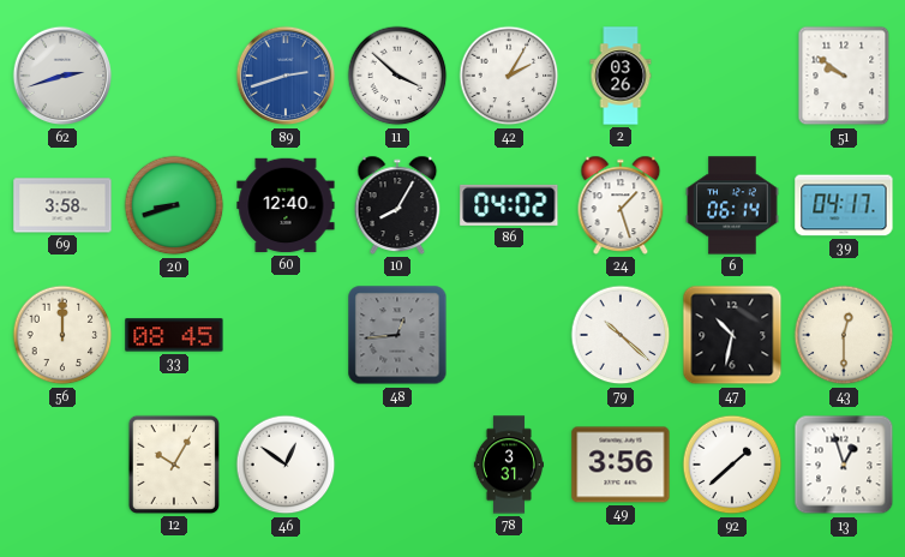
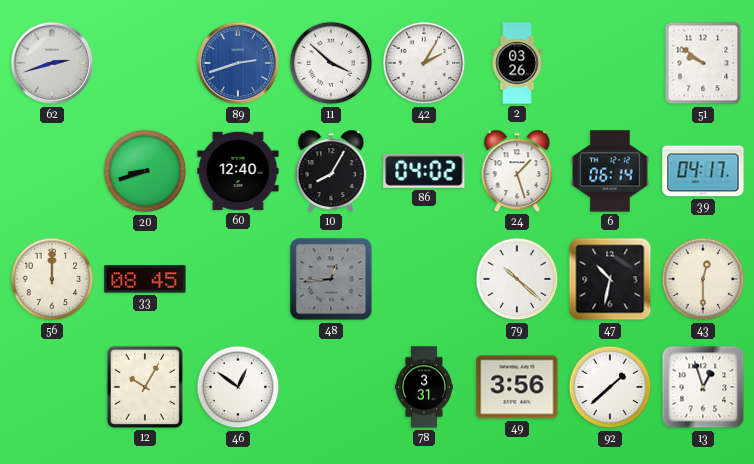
69: 3:58 -> none
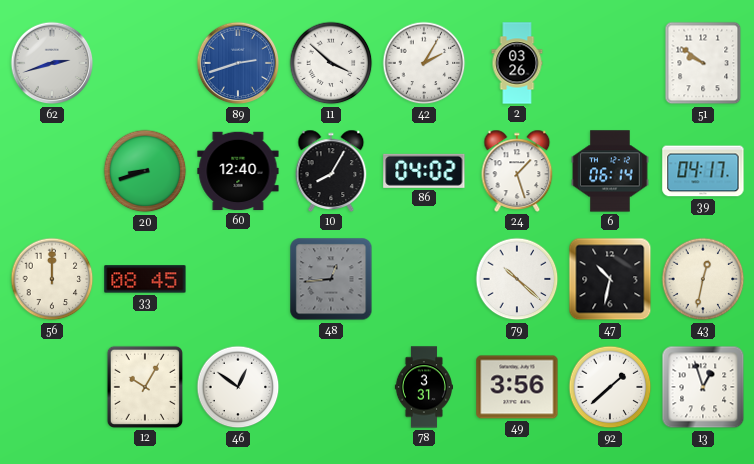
43: 12:30 -> 12:32
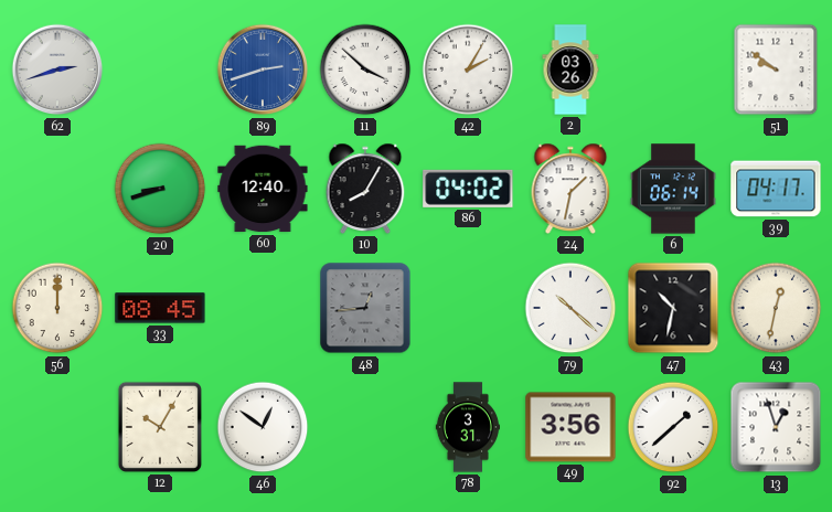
24: 1:27 -> 1:32
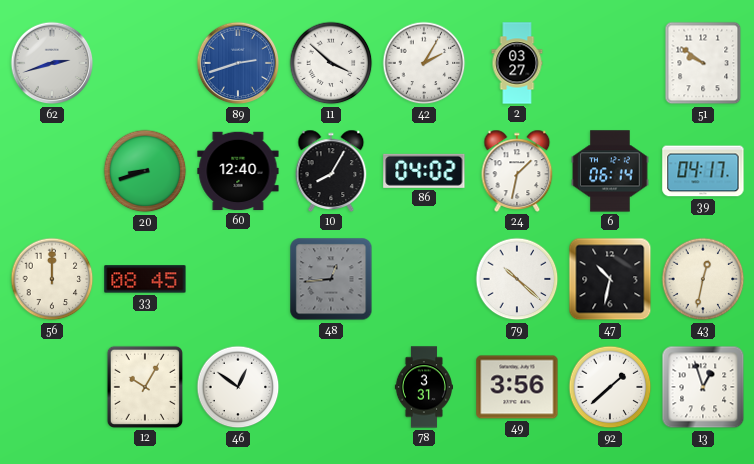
2: 03:26 -> 03:27
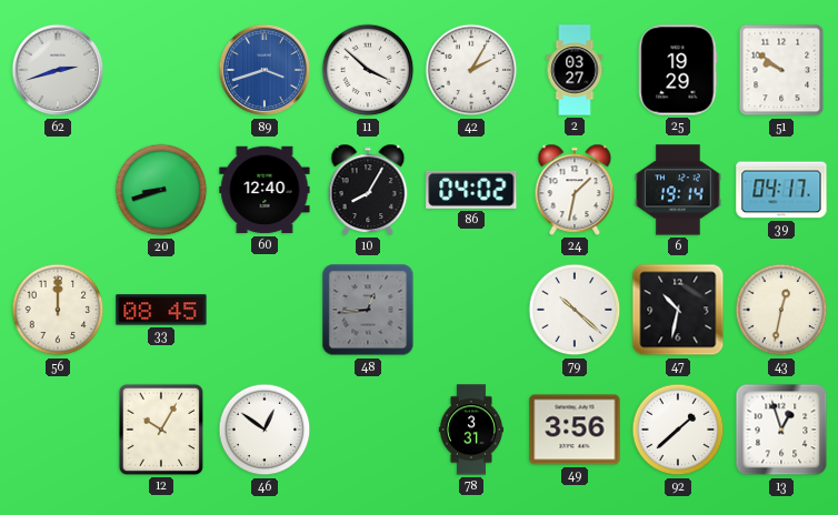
89: 2:42 -> 3:42
25: none -> 19:29
6: 06:14 -> 19:14
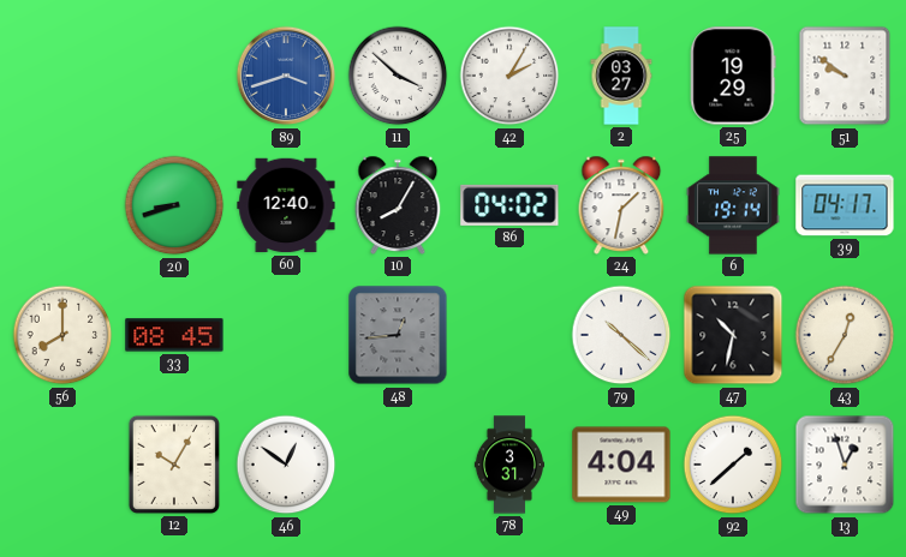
62: 2:42 -> none
56: 12:00 -> 8:00
43: 12:32 -> 12:35
49: 3:56 -> 4:04
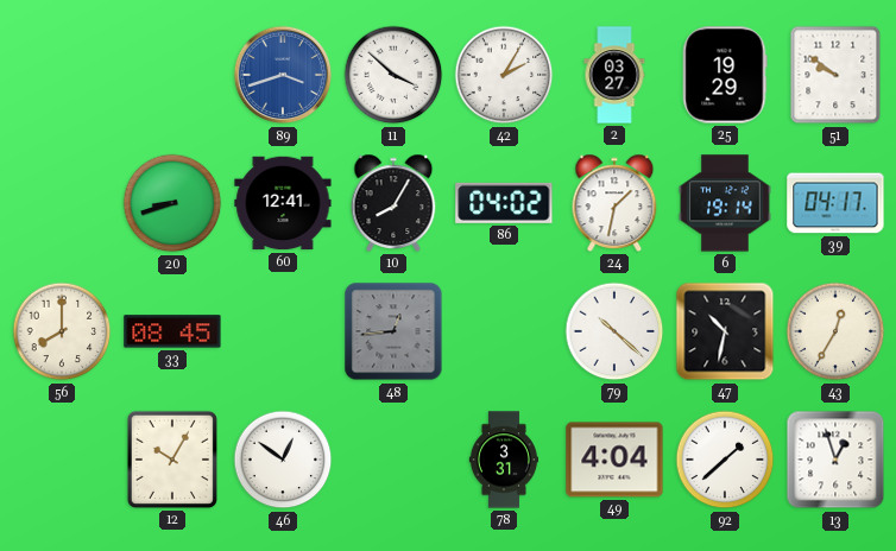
60: 12:40 -> 12:41
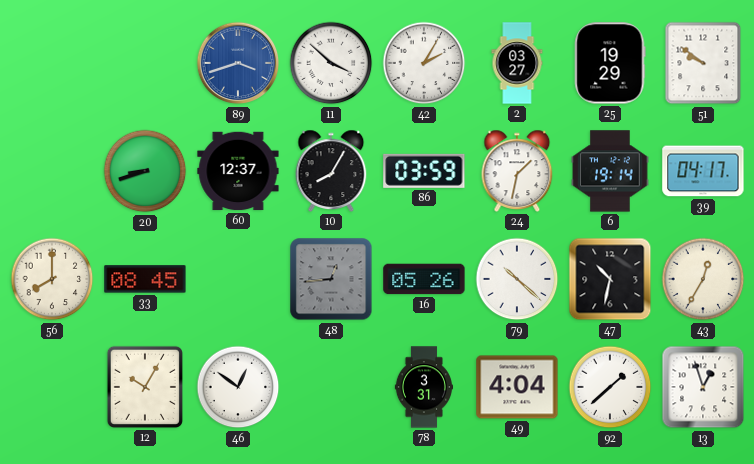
60: 12:41 -> 12:37
86: 04:02 -> 03:59
16: none -> 05:26
